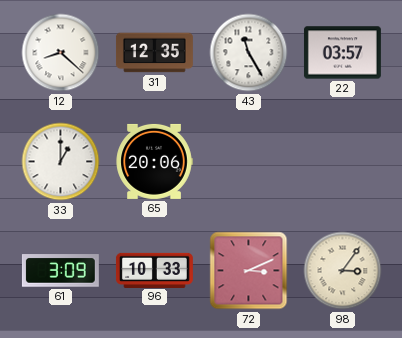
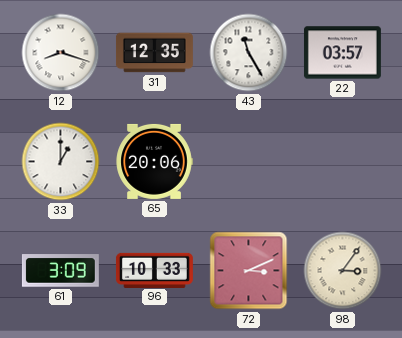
12: 8:22 -> 8:18
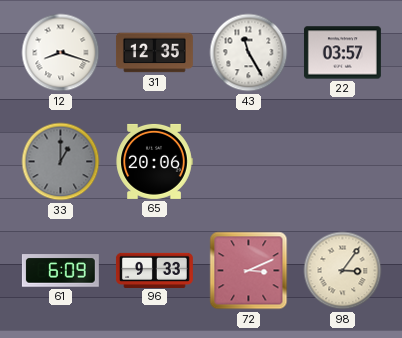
33 dial: white -> grey
61: 3:09 -> 6:09
96: 10:33 -> 9:33
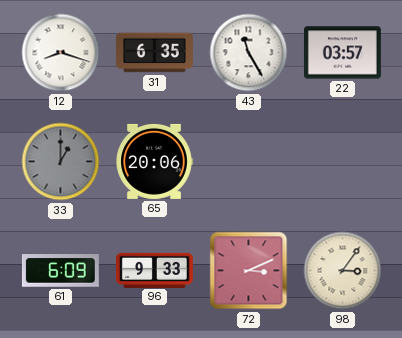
31: 12:35 -> 6:35
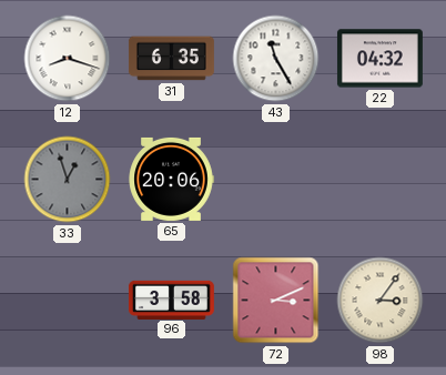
22: 03:57 -> 04:32
33: 1:00 -> 12:57
61: 6:09 -> none
96: 9:33 -> 3:58
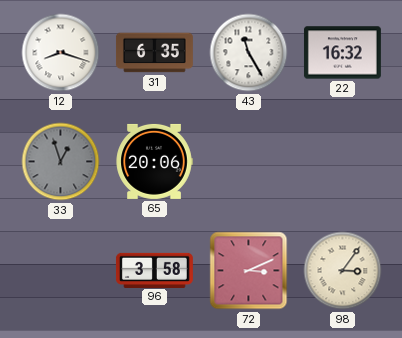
22: 04:32 -> 16:32
